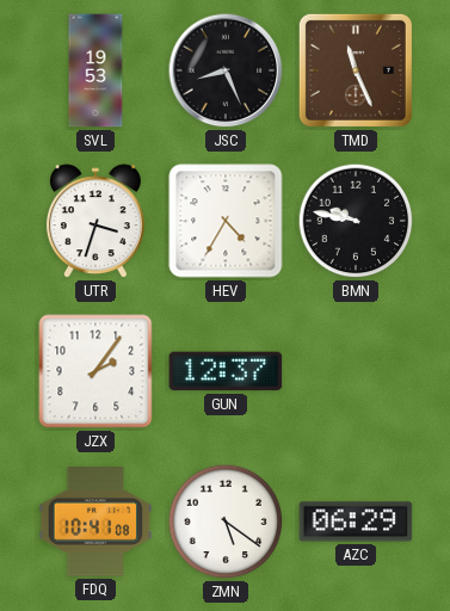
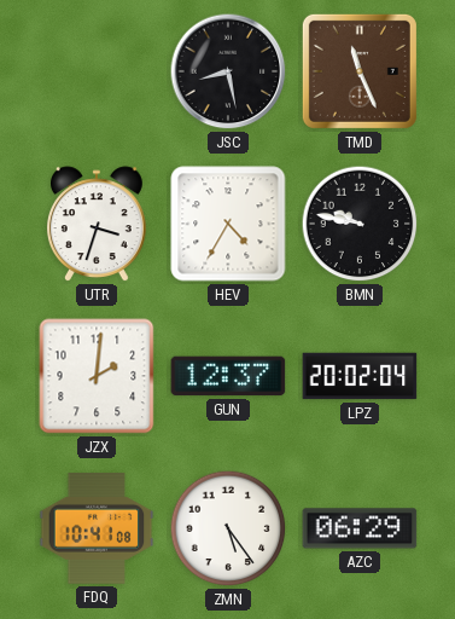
SVL: 19:53 -> none
JSC: 8:26 -> 8:28
JZX: 2:06 -> 2:01
LPZ: none -> 20:02
ZMN: 5:21 -> 5:24
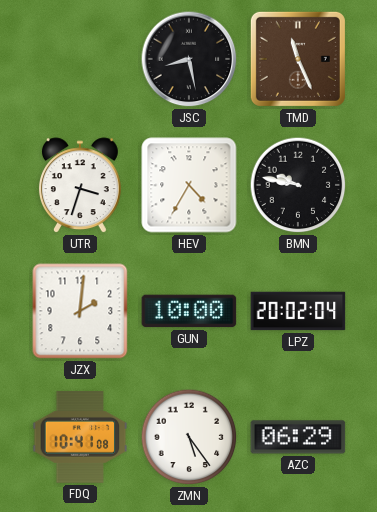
GUN: 12:37 -> 10:00
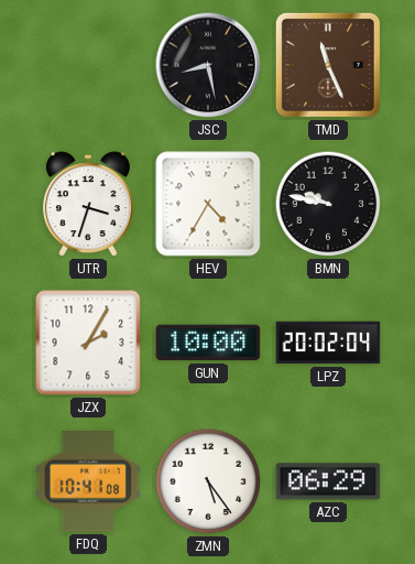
JZX: 2:01 -> 2:05
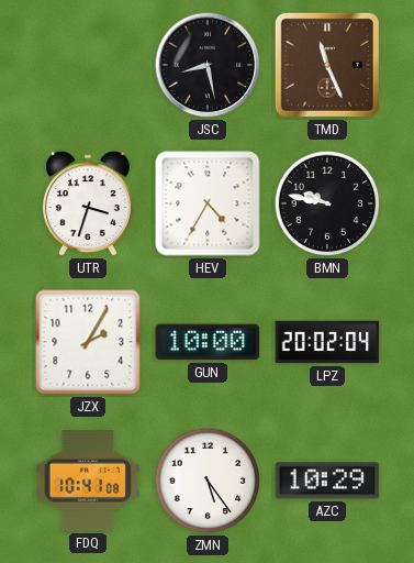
AZC: 06:29 -> 10:29
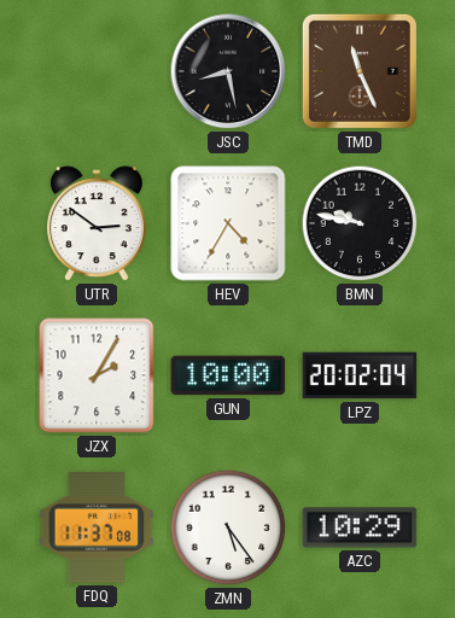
UTR: 3:33 -> 2:51
FDQ: 10:41 -> 11:37
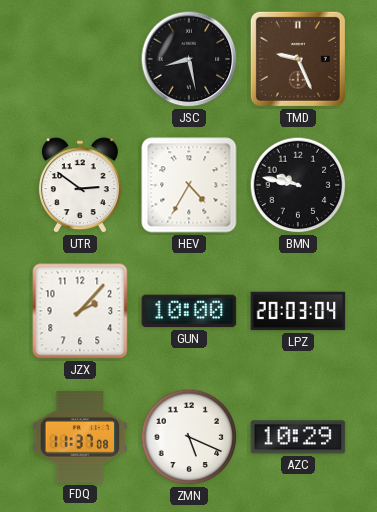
TMD: 11:26 -> 9:26
JZX: 2:05 -> 2:07
LPZ: 20:02 -> 20:03
ZMN: 5:24 -> 5:19
